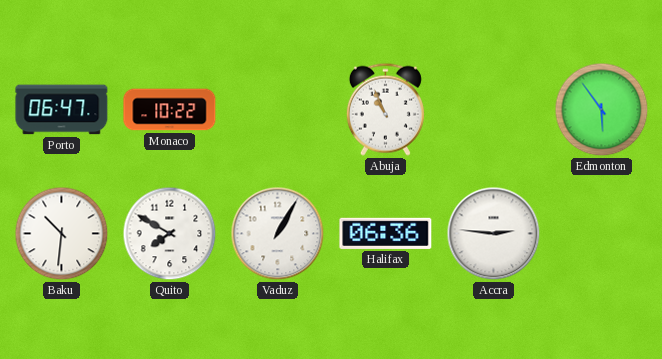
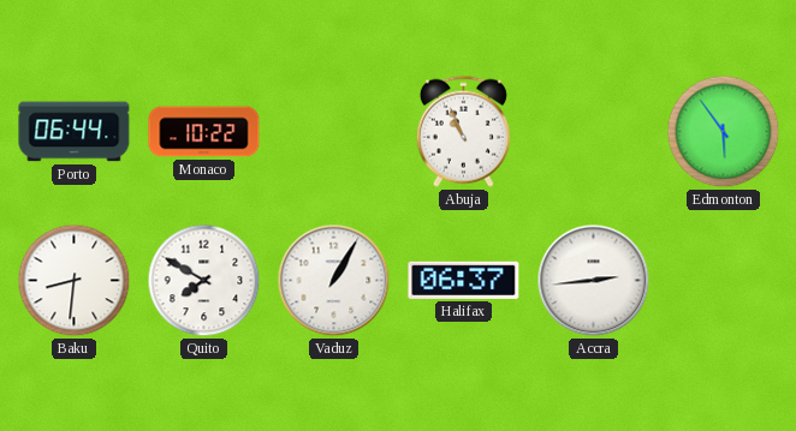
Porto: 06:47 -> 06:44
Baku: 10:31 -> 8:31
Halifax: 06:36 -> 06:37
Accra: 2:46 -> 2:44
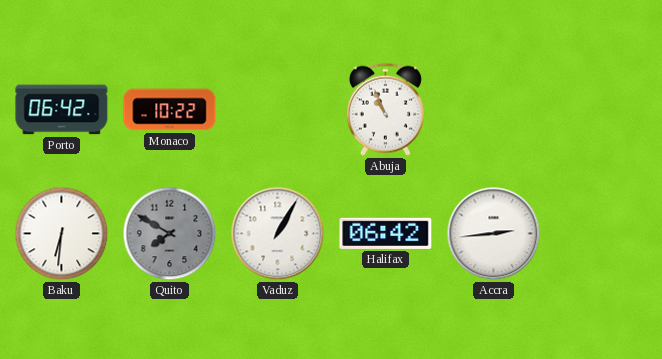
Porto: 06:44 -> 06:42
Edmonton: 5:54 -> none
Baku: 8:31 -> 6:31
Quito dial: white -> grey
Halifax: 06:37 -> 06:42
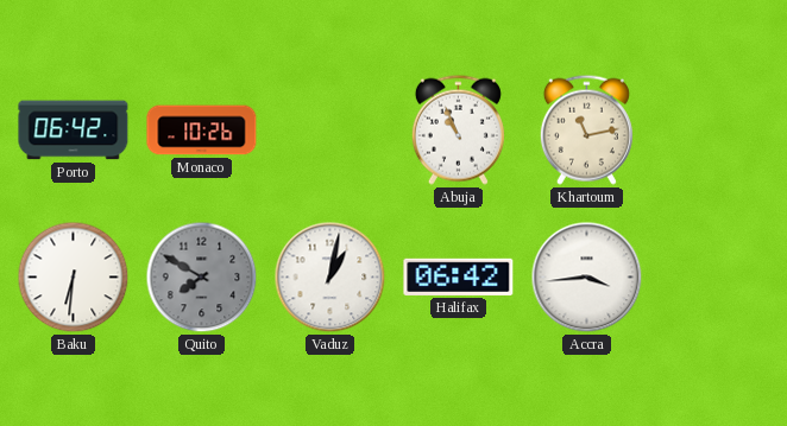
Monaco: 10:22 -> 10:26
Khartoum: none -> 11:13
Vaduz: 1:05 -> 1:02
Accra: 2:44 -> 3:44
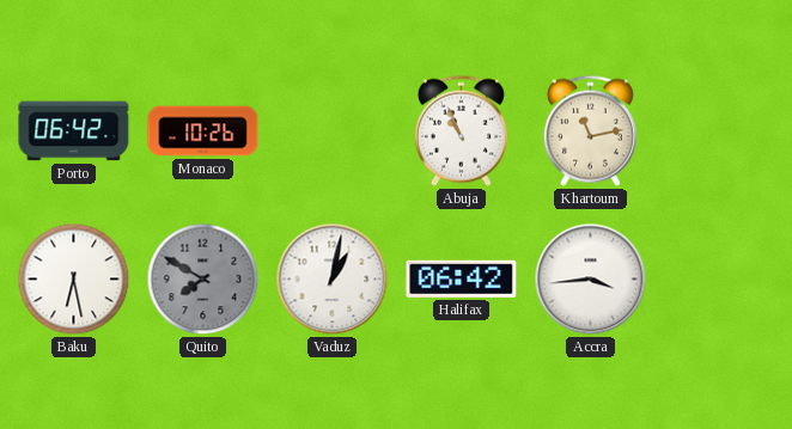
Baku: 6:31 -> 6:28
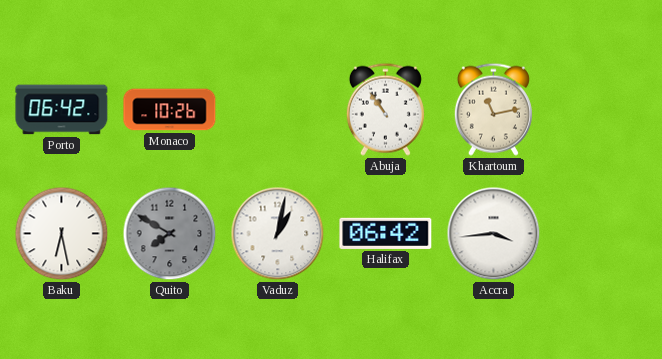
Abuja: 10:56 -> 10:54
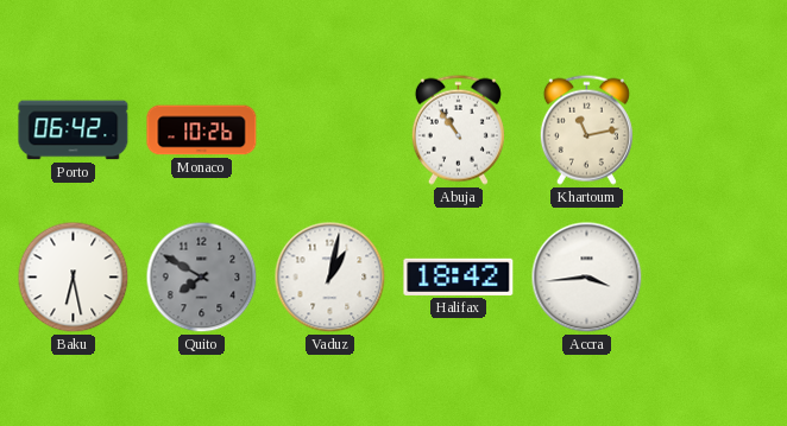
Halifax: 06:42 -> 18:42
